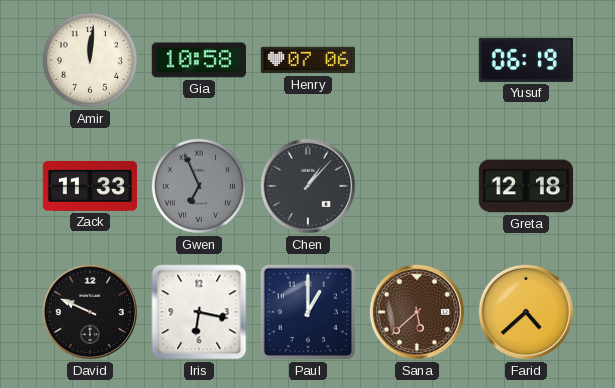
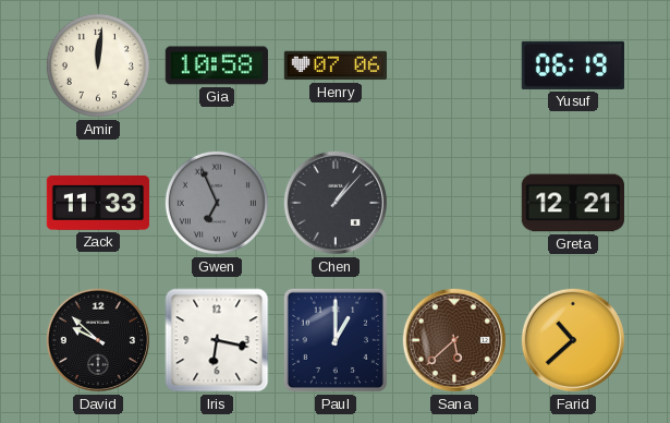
Greta: 12:18 -> 12:21
David: 9:49 -> 9:52
Farid: 4:38 -> 10:38
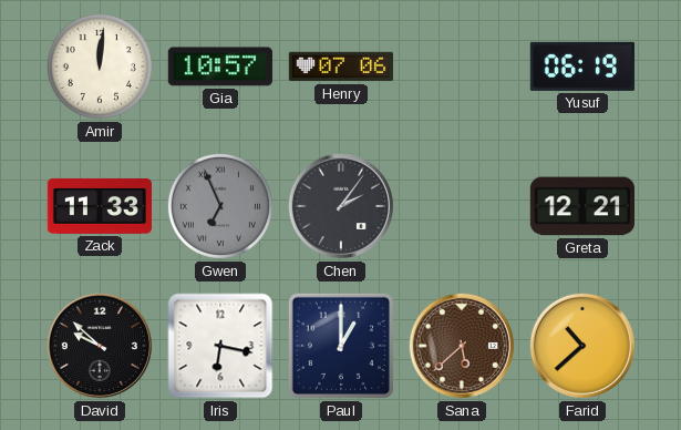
Gia: 10:58 -> 10:57
Chen: 1:07 -> 2:06
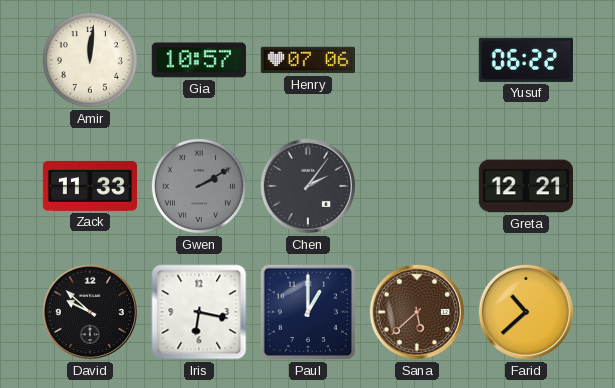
Yusuf: 06:19 -> 06:22
Gwen: 6:56 -> 2:10
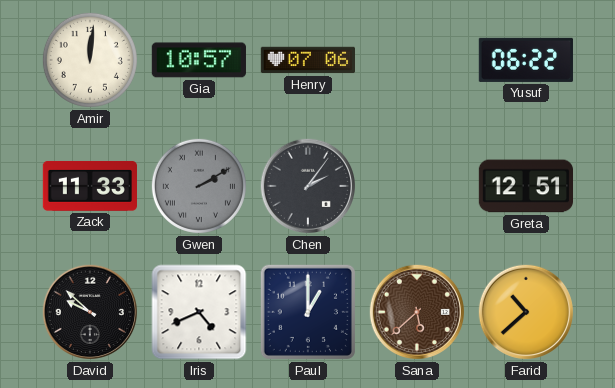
Greta: 12:21 -> 12:51
Iris: 6:17 -> 4:41
